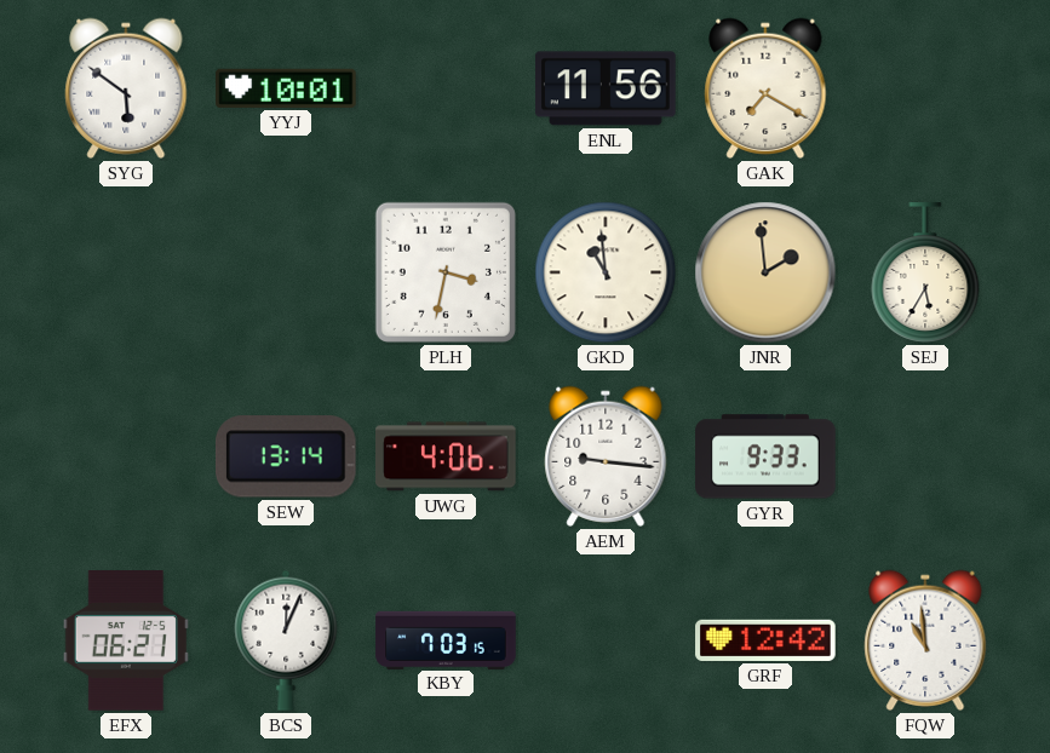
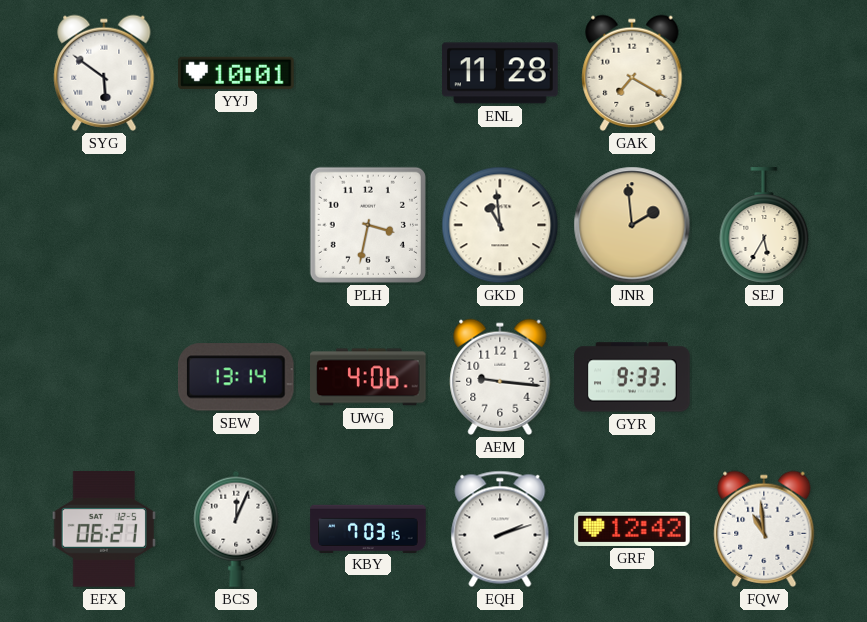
ENL: 11:56 -> 11:28
EQH: none -> 2:12
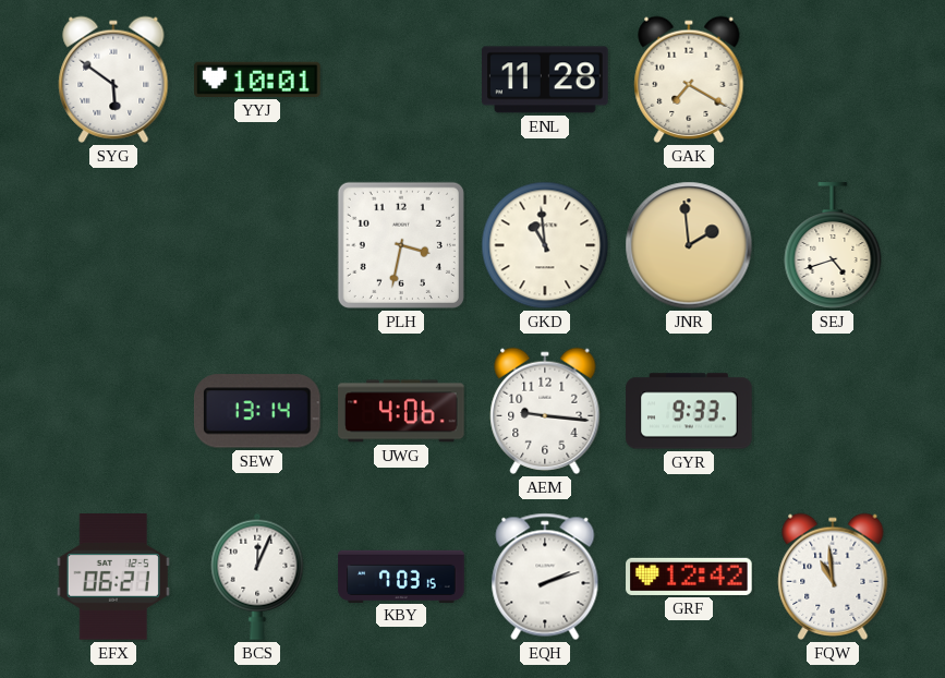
SEJ: 5:35 -> 4:42
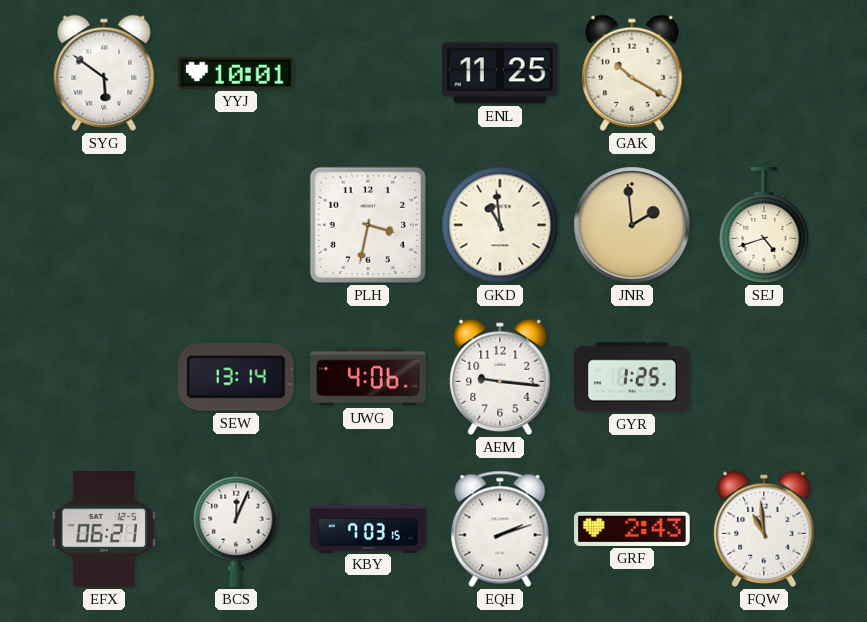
ENL: 11:28 -> 11:25
GAK: 7:20 -> 10:20
GYR: 9:33 -> 1:25
GRF: 12:42 -> 2:43
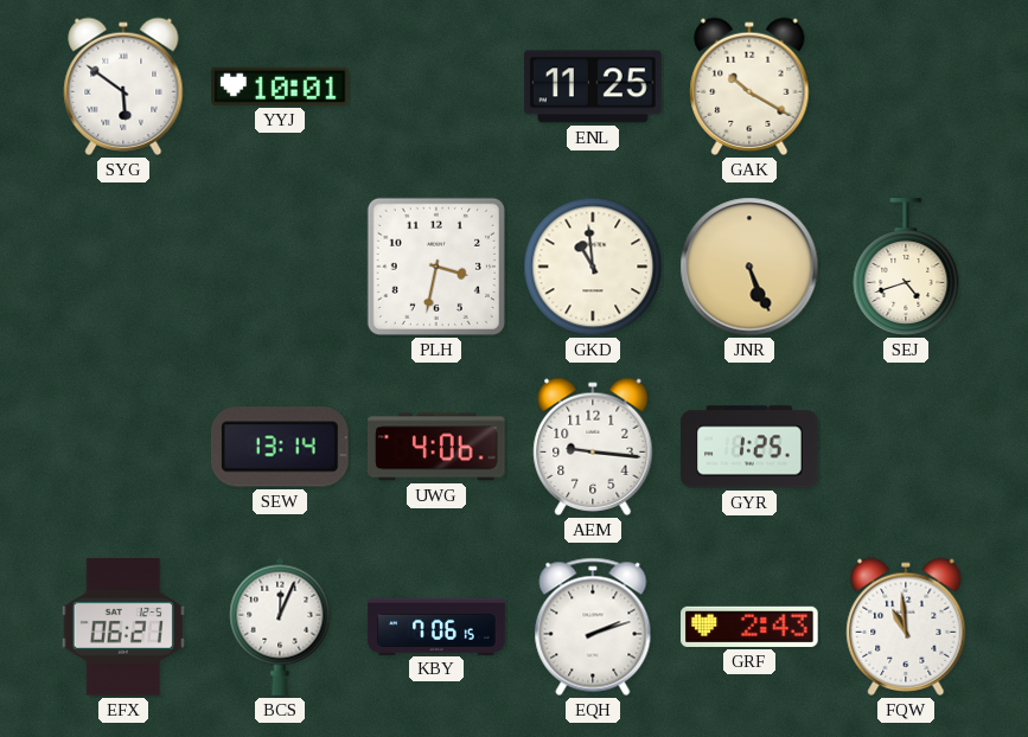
JNR: 1:59 -> 5:26
KBY: 7:03 -> 7:06
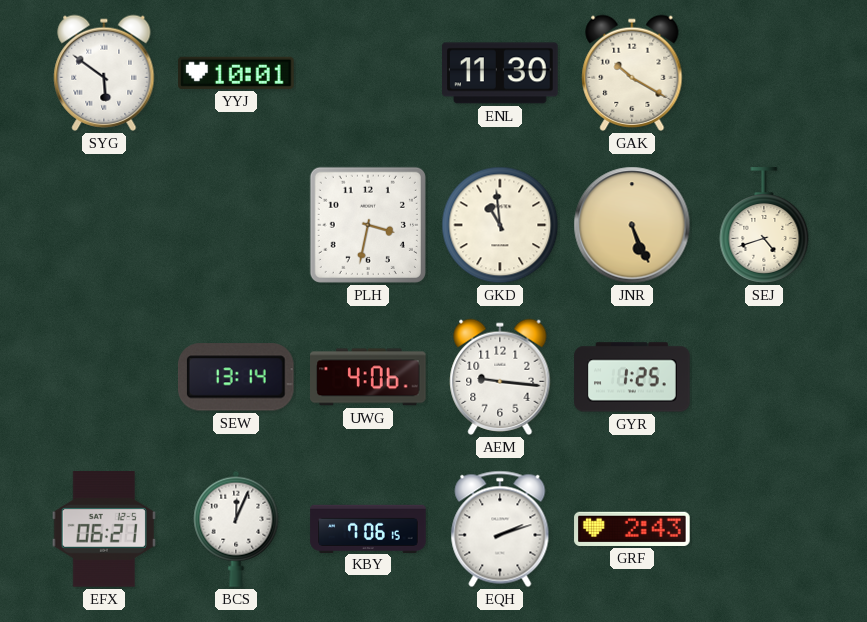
ENL: 11:25 -> 11:30
FQW: 10:59 -> none
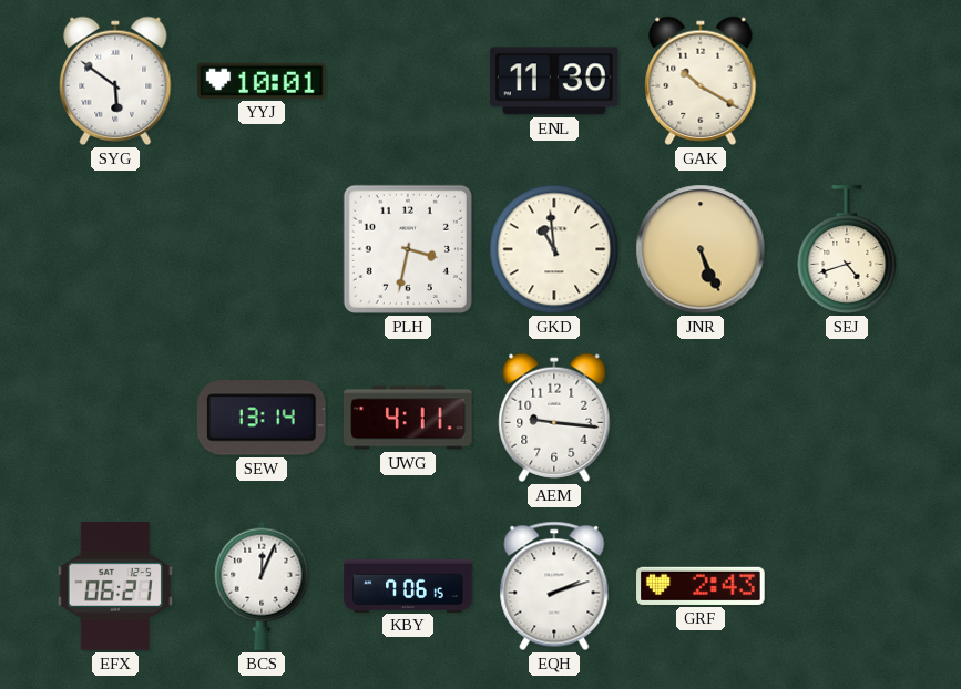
UWG: 4:06 -> 4:11
GYR: 1:25 -> none
